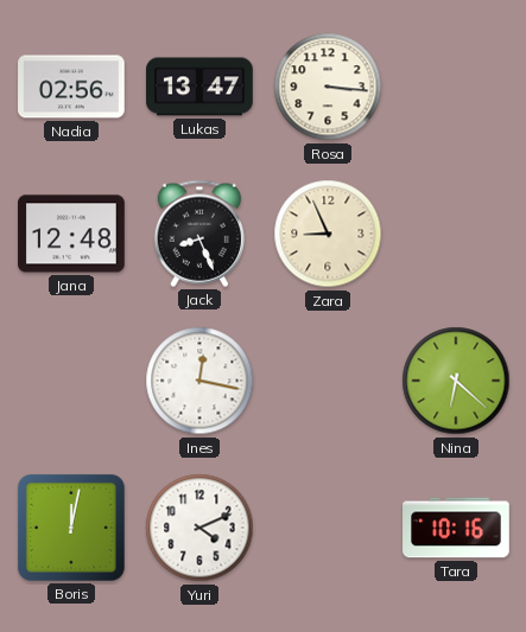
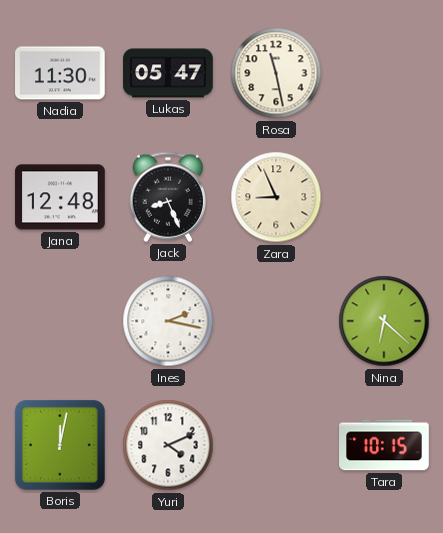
Nadia: 02:56 -> 11:30
Lukas: 13:47 -> 05:47
Rosa: 3:16 -> 11:28
Ines: 12:17 -> 2:17
Tara: 10:16 -> 10:15
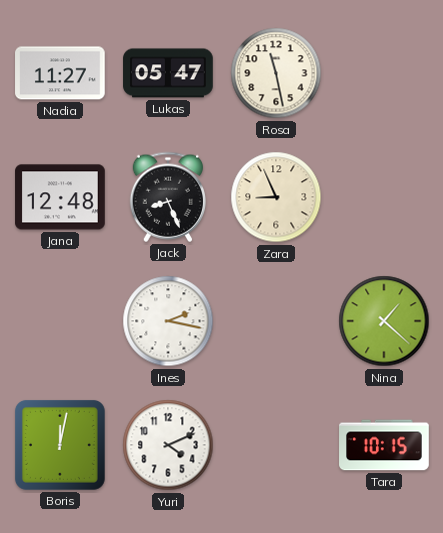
Nadia: 11:30 -> 11:27
Nina: 6:22 -> 1:22
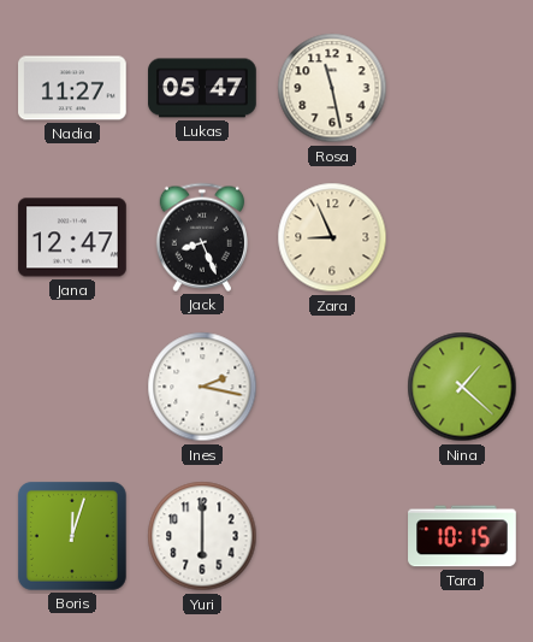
Jana: 12:48 -> 12:47
Boris: 12:02 -> 12:03
Yuri: 4:11 -> 6:00
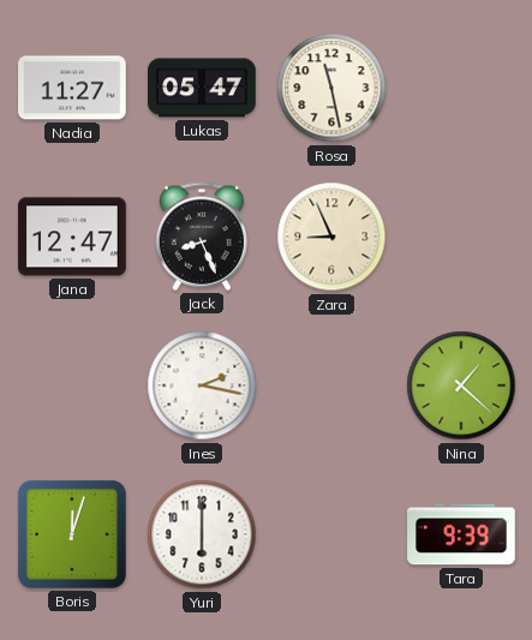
Tara: 10:15 -> 9:39
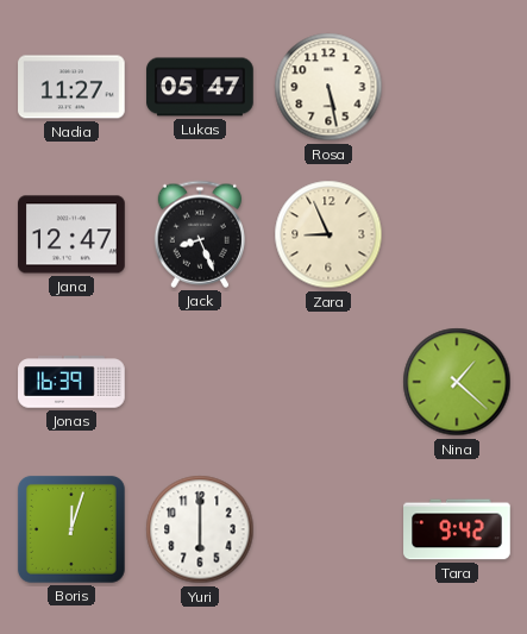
Rosa: 11:28 -> 5:28
Jonas: none -> 16:39
Ines: 2:17 -> none
Tara: 9:39 -> 9:42
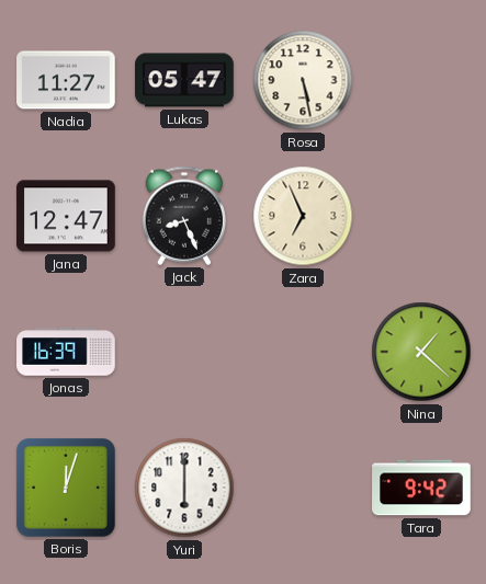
Zara: 8:56 -> 6:56
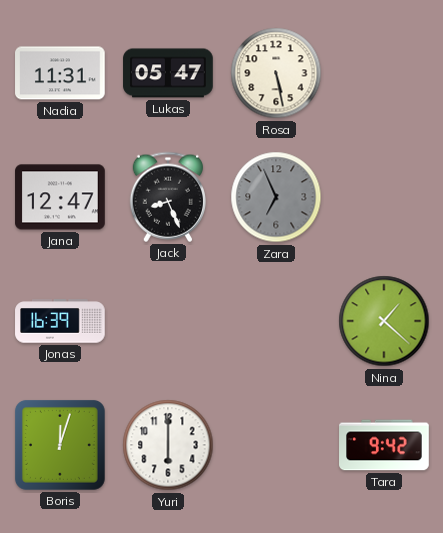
Nadia: 11:27 -> 11:31
Zara dial: cream -> grey
